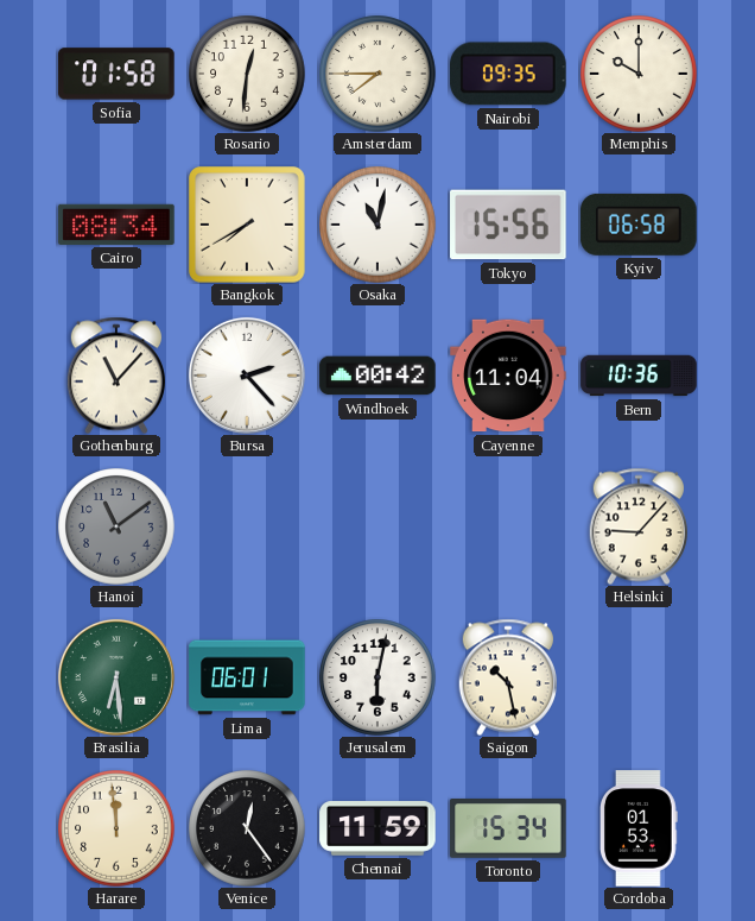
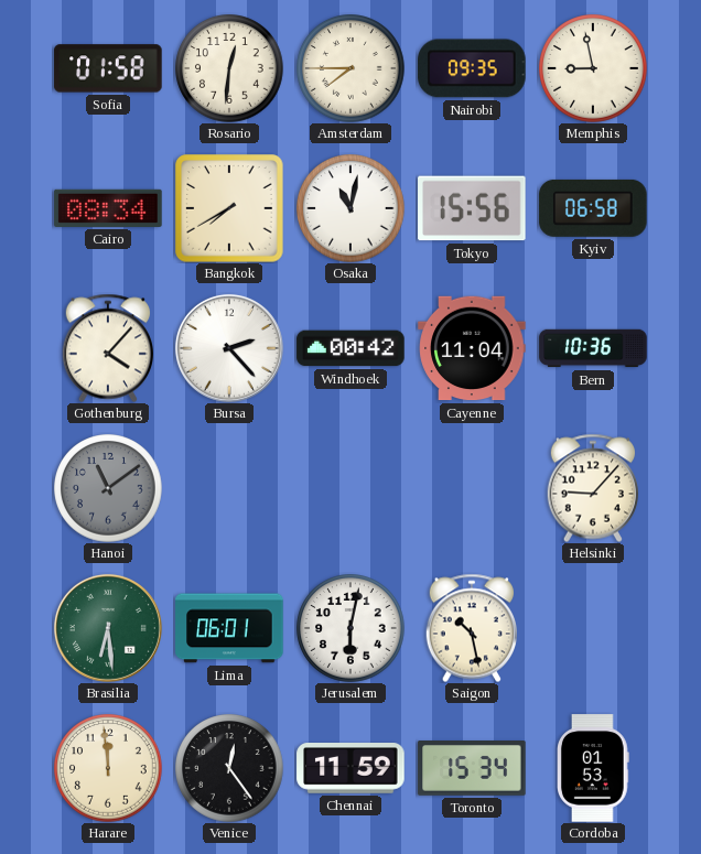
Memphis: 10:00 -> 8:58
Gothenburg: 11:07 -> 4:07
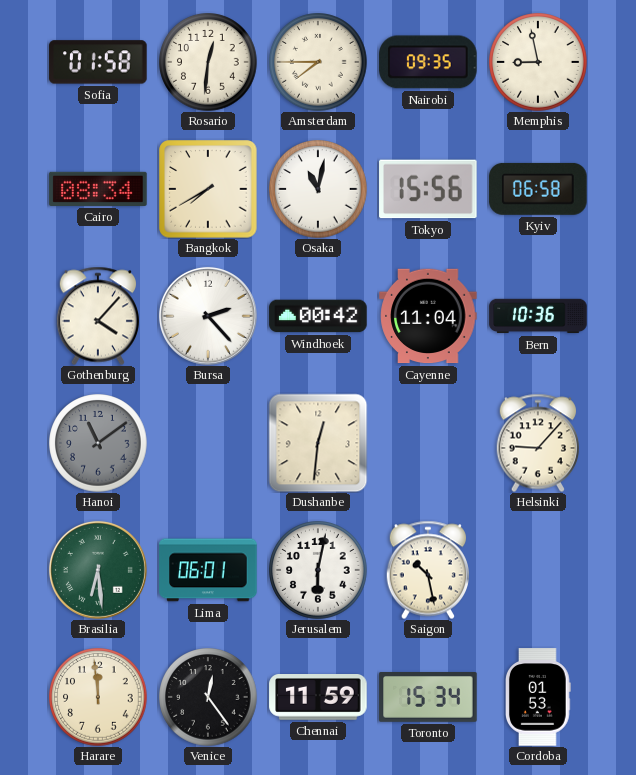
Dushanbe: none -> 12:31
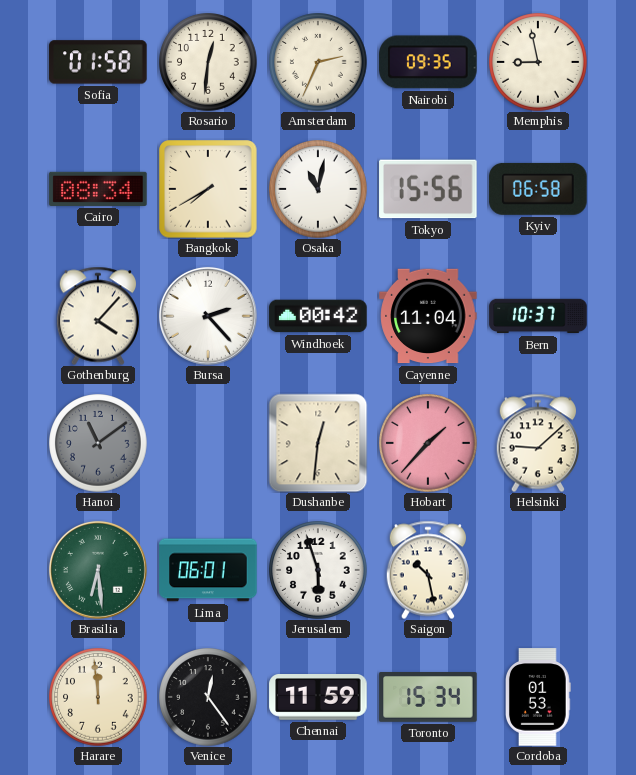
Amsterdam: 7:45 -> 2:34
Bern: 10:36 -> 10:37
Hobart: none -> 1:37
Helsinki: 9:07 -> 9:08
Jerusalem: 6:02 -> 5:57
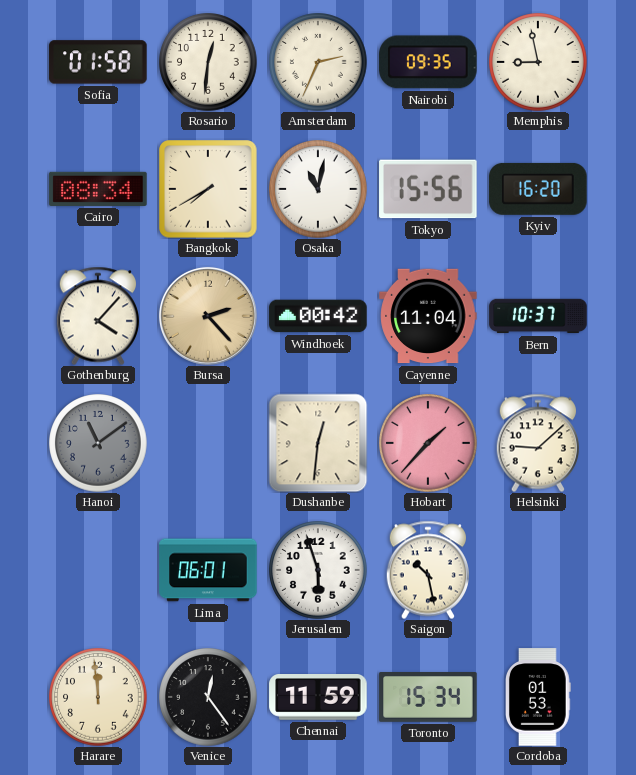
Kyiv: 06:58 -> 16:20
Bursa dial: white -> champagne
Brasilia: 6:29 -> none
